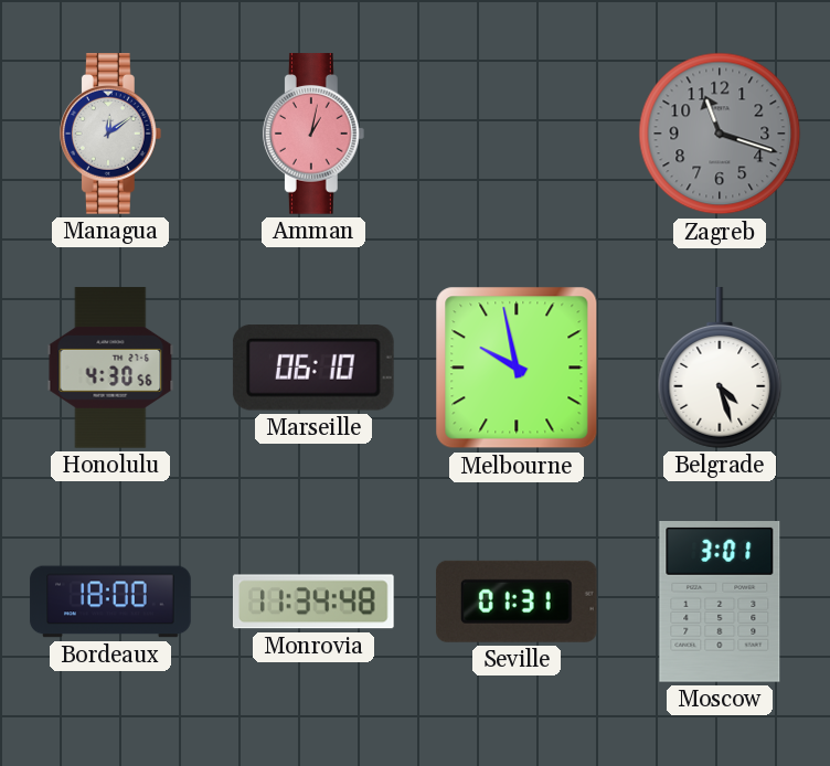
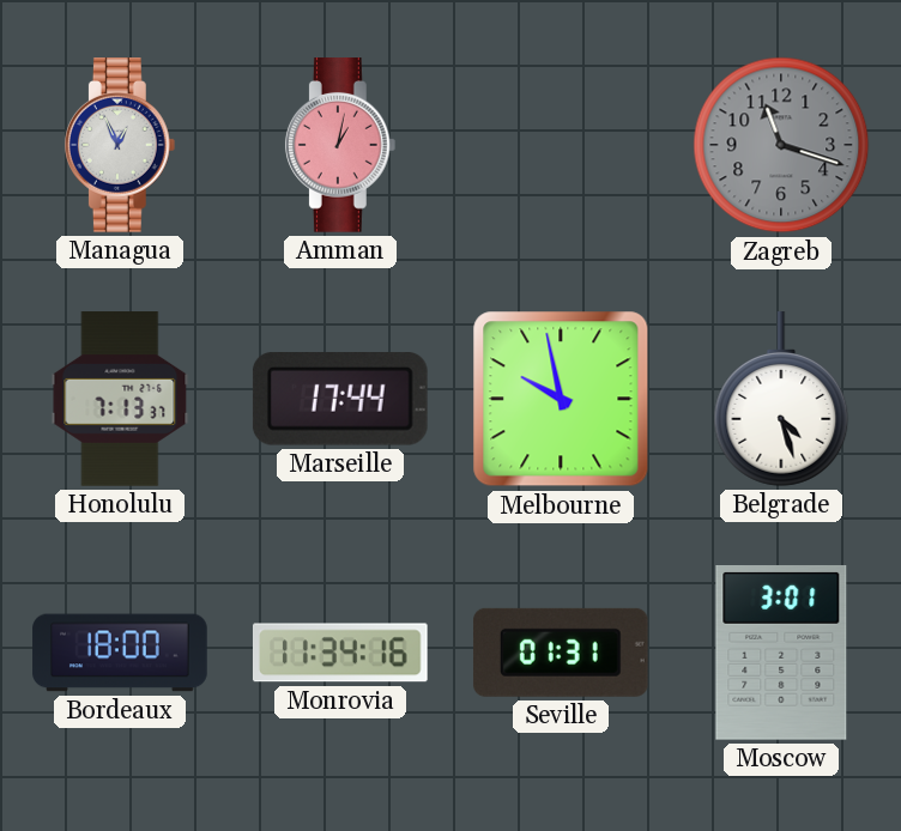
Managua: 12:09 -> 12:56
Honolulu: 4:30 -> 7:13
Marseille: 06:10 -> 17:44
Monrovia: 11:34:48 -> 11:34:16
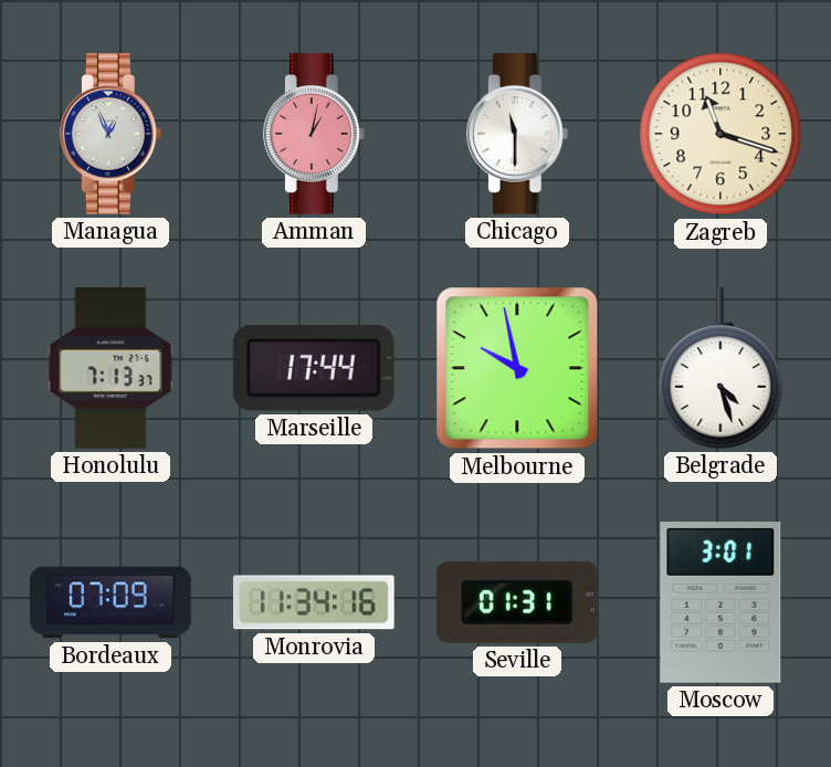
Chicago: none -> 11:30
Zagreb dial: grey -> cream
Bordeaux: 18:00 -> 07:09
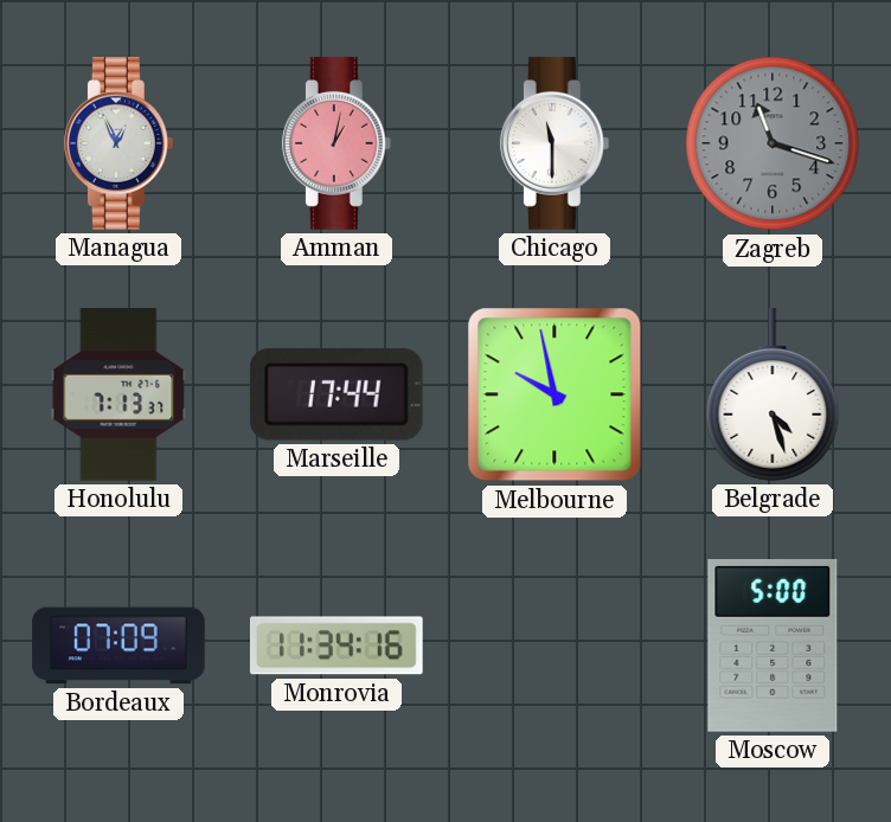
Zagreb dial: cream -> grey
Seville: 01:31 -> none
Moscow: 3:01 -> 5:00
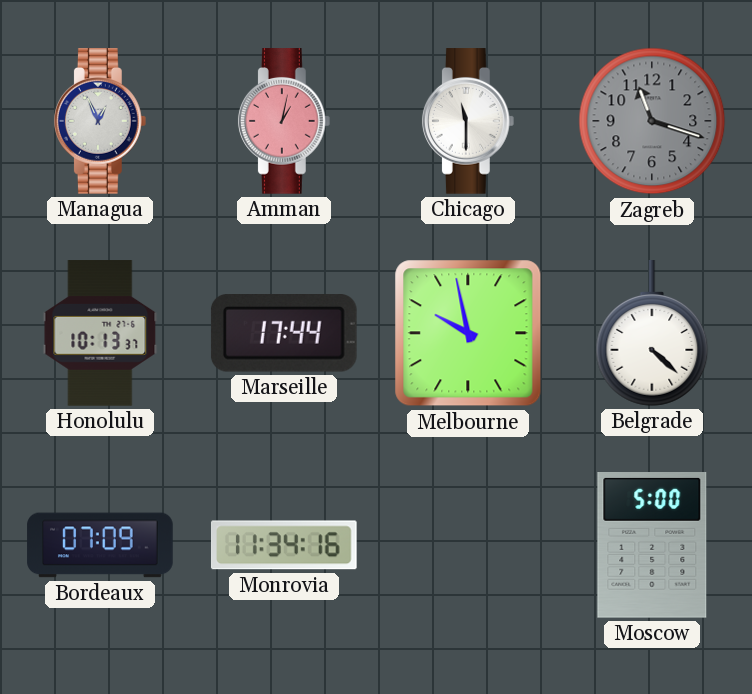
Honolulu: 7:13 -> 10:13
Belgrade: 4:27 -> 4:22
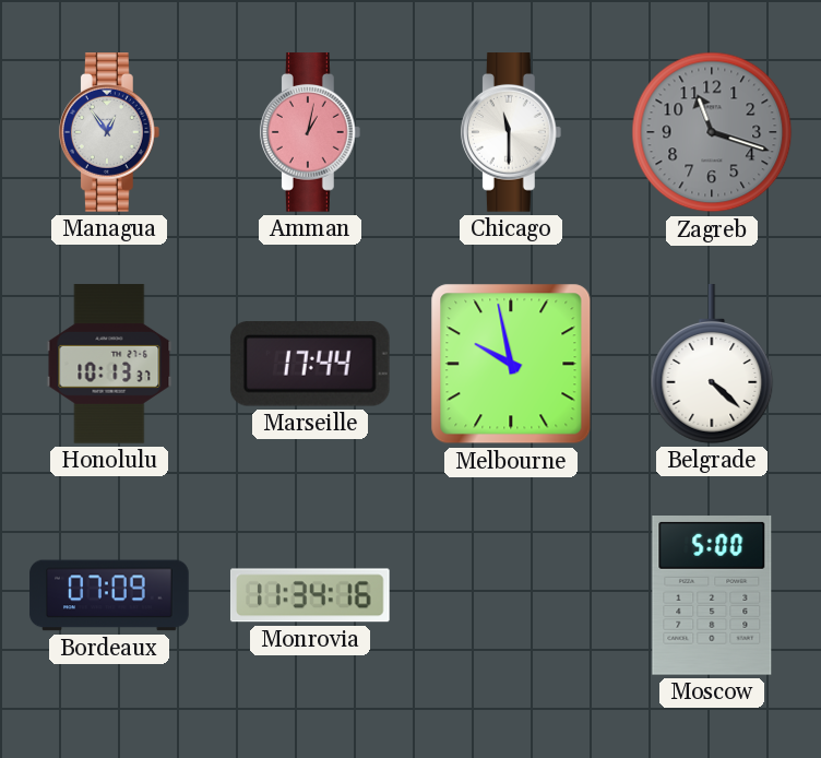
Managua: 12:56 -> 12:54
